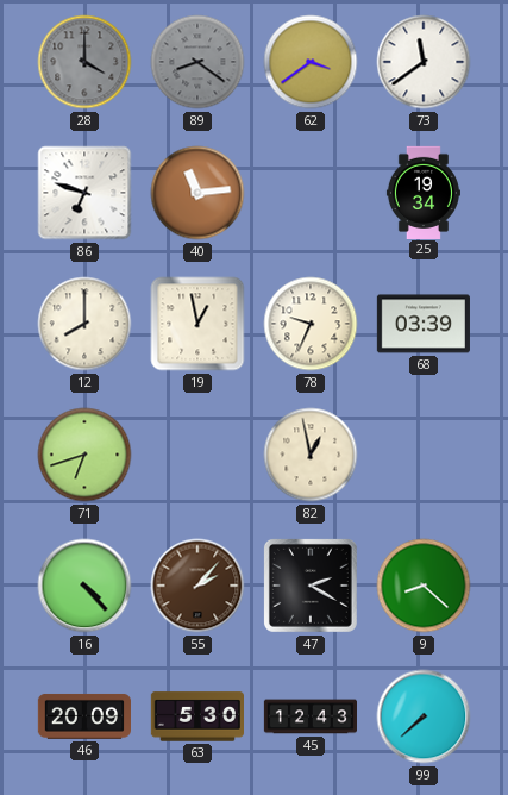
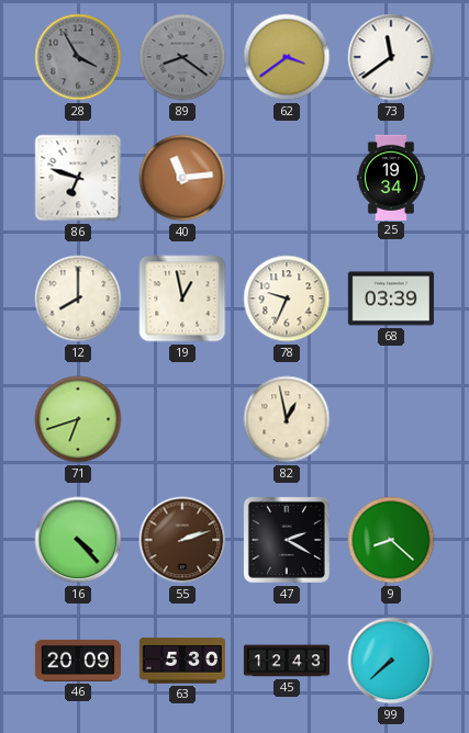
28: 4:00 -> 3:55
55: 2:07 -> 2:12
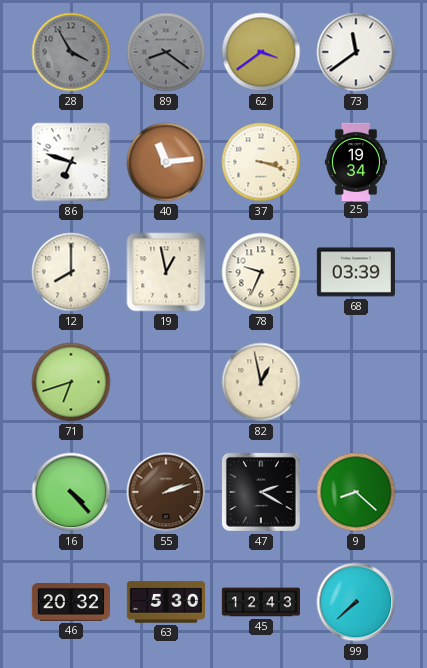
37: none -> 3:18
46: 20:09 -> 20:32
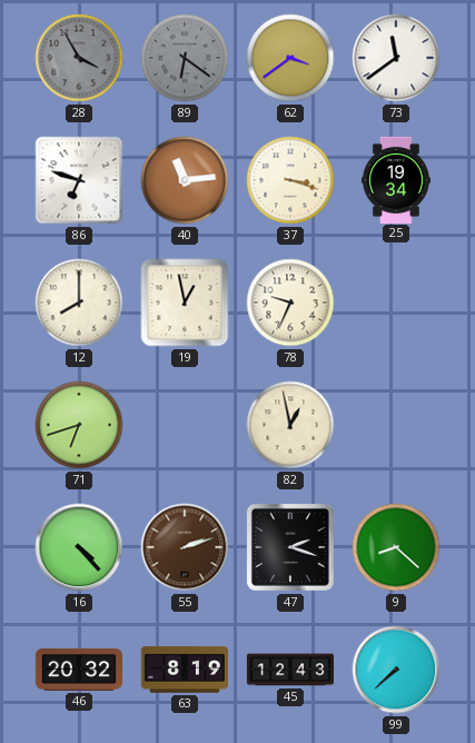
89: 8:21 -> 6:21
68: 03:39 -> none
47: 2:20 -> 2:18
63: 5:30 -> 8:19
